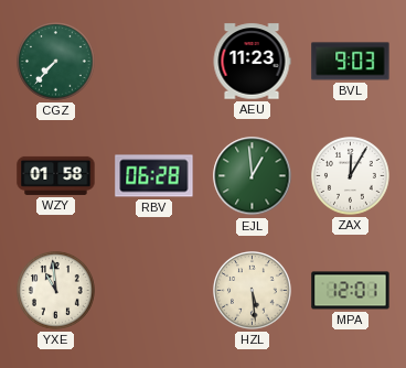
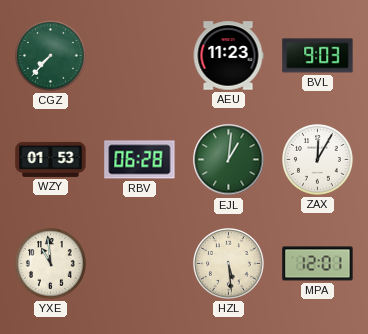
WZY: 01:58 -> 01:53
EJL: 12:59 -> 1:01
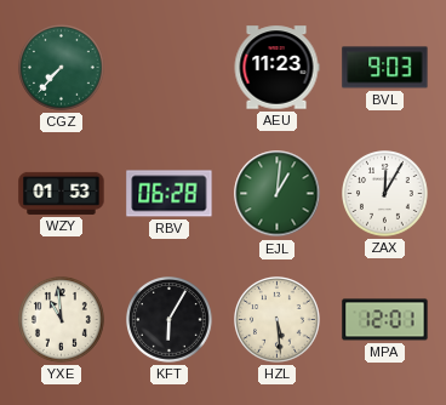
KFT: none -> 6:05
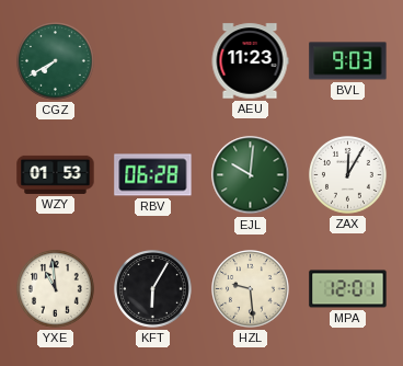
CGZ: 7:37 -> 7:40
EJL: 1:01 -> 10:01
HZL: 5:29 -> 9:29
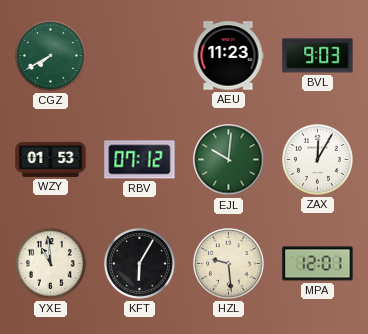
RBV: 06:28 -> 07:12
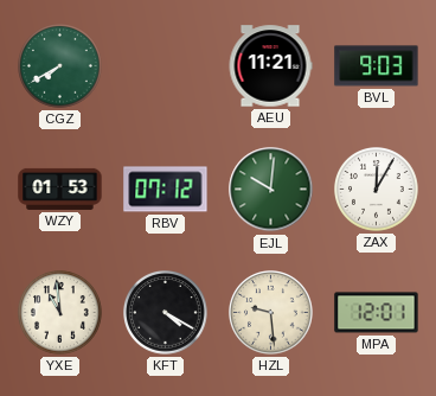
AEU: 11:23 -> 11:21
KFT: 6:05 -> 4:20
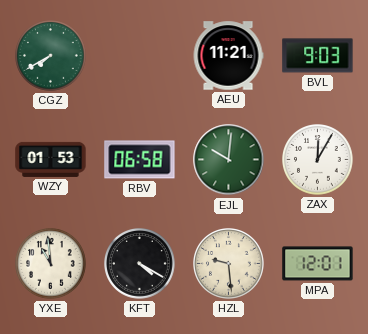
RBV: 07:12 -> 06:58
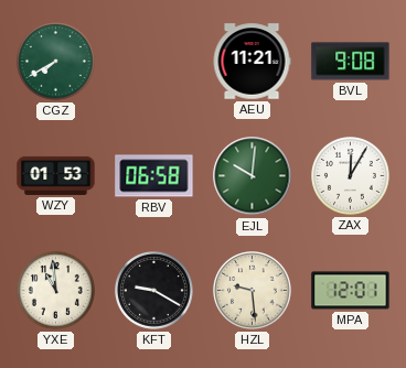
BVL: 9:03 -> 9:08
KFT: 4:20 -> 9:20
